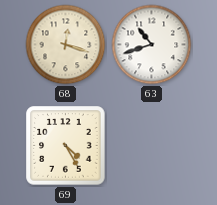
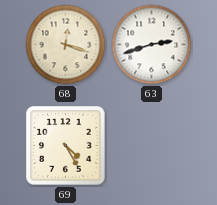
63: 10:42 -> 2:42
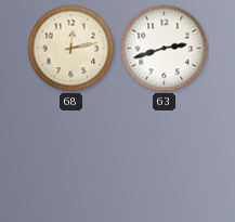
68: 12:18 -> 12:13
69: 4:25 -> none
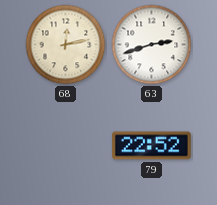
79: none -> 22:52
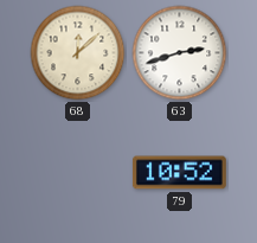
68: 12:13 -> 12:08
79: 22:52 -> 10:52
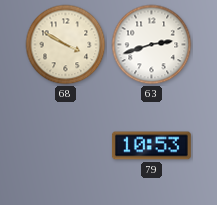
68: 12:08 -> 3:50
79: 10:52 -> 10:53
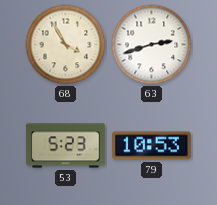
68: 3:50 -> 3:55
53: none -> 5:23
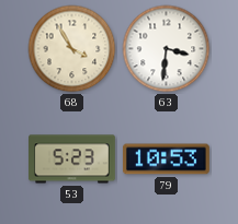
63: 2:42 -> 3:31
